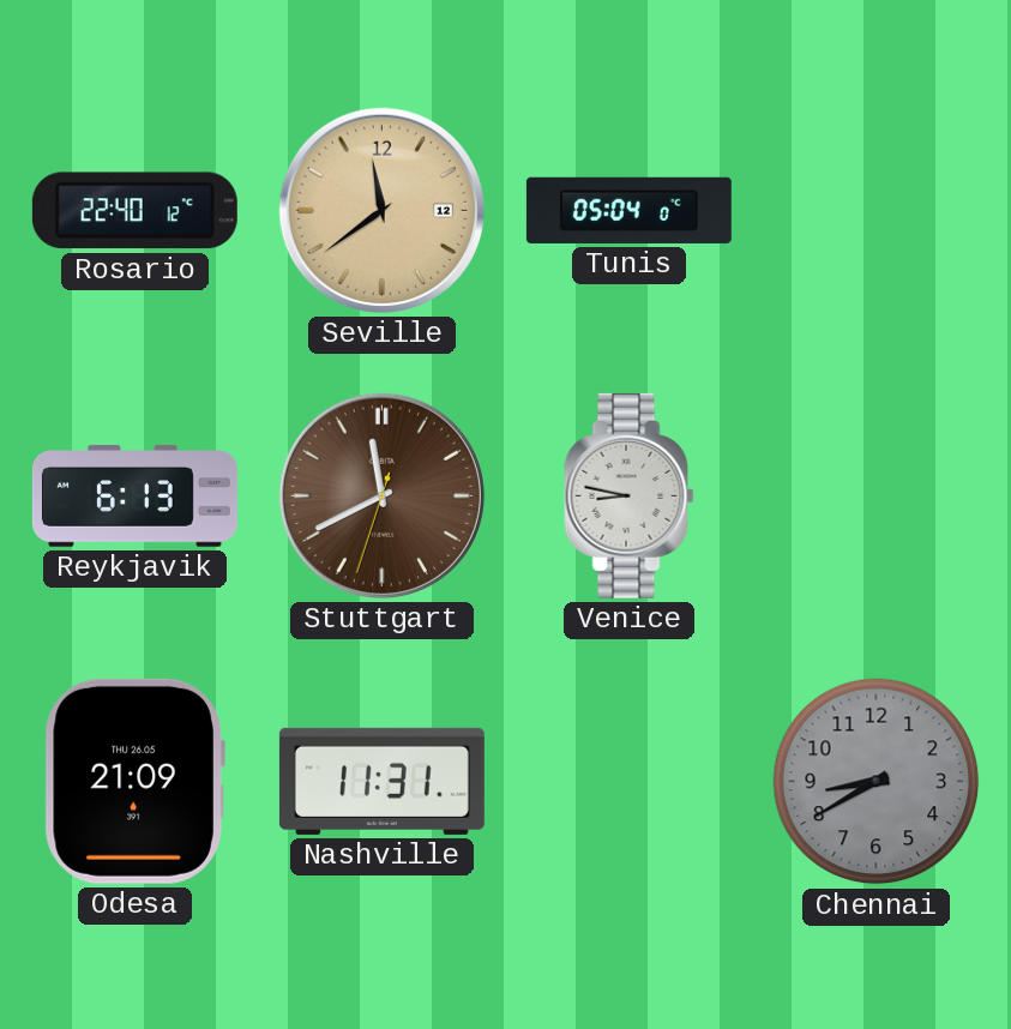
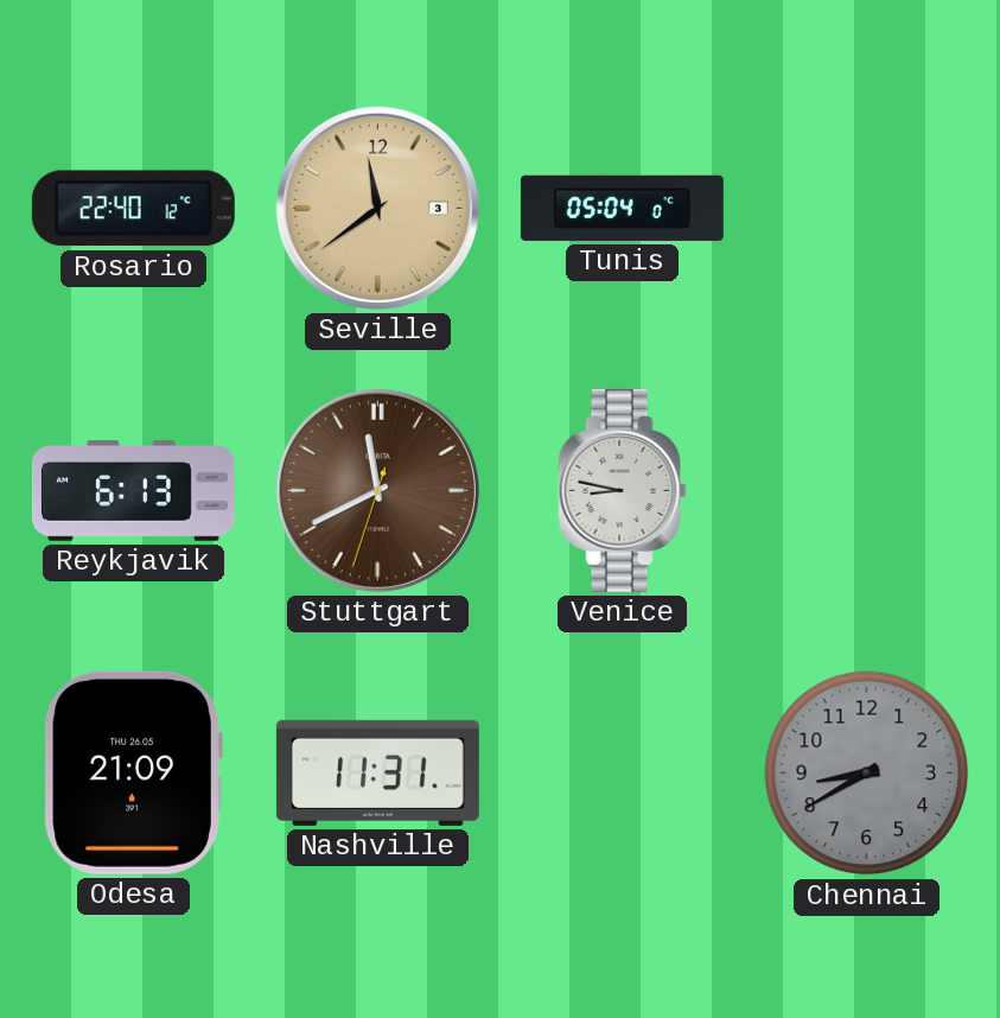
Seville date: 12 -> 3
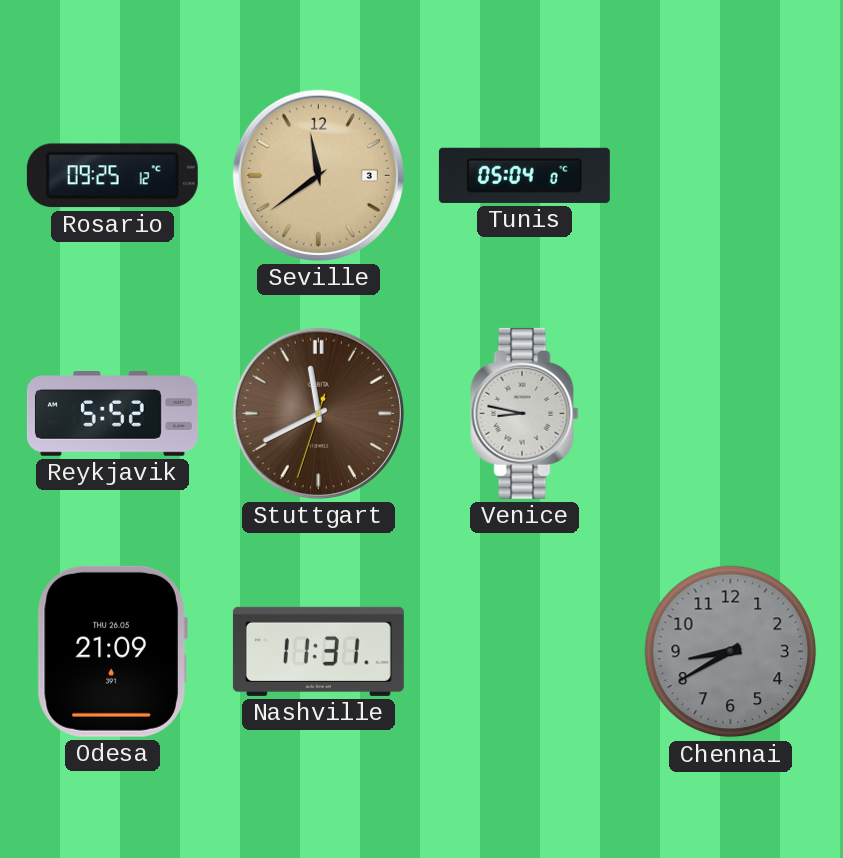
Rosario: 22:40 -> 09:25
Reykjavik: 6:13 -> 5:52
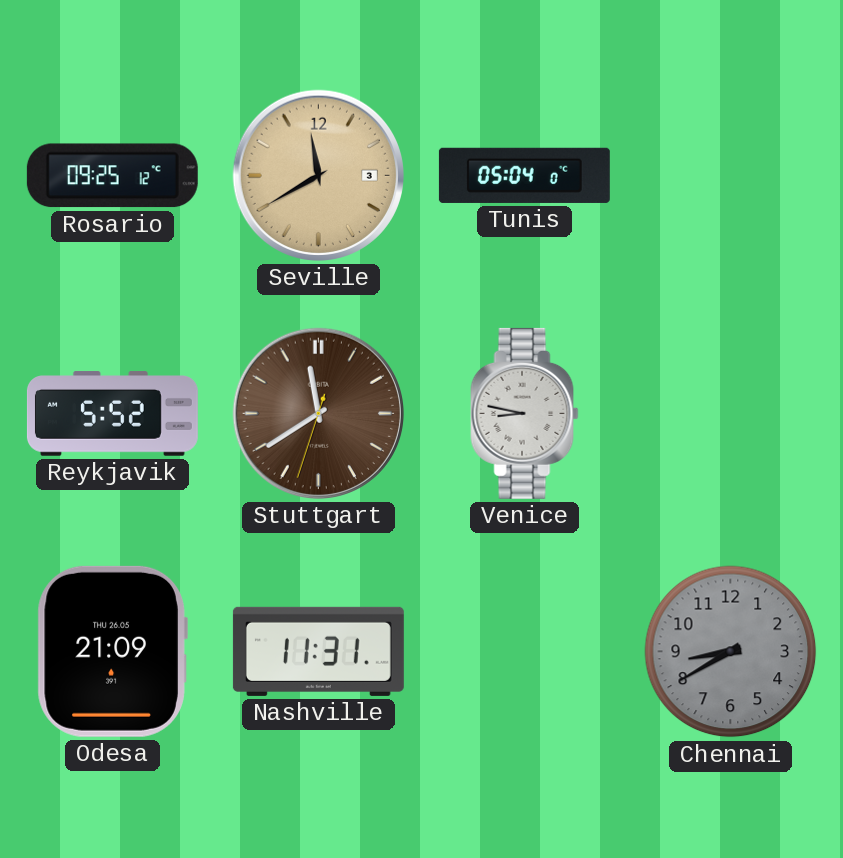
Seville: 11:39 -> 11:40
Stuttgart: 11:40 -> 11:39
